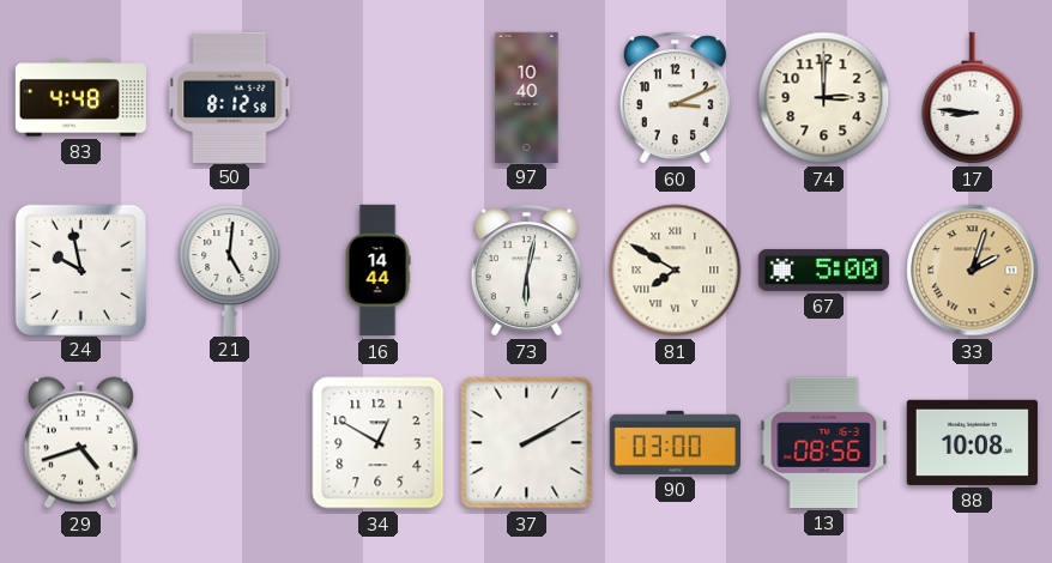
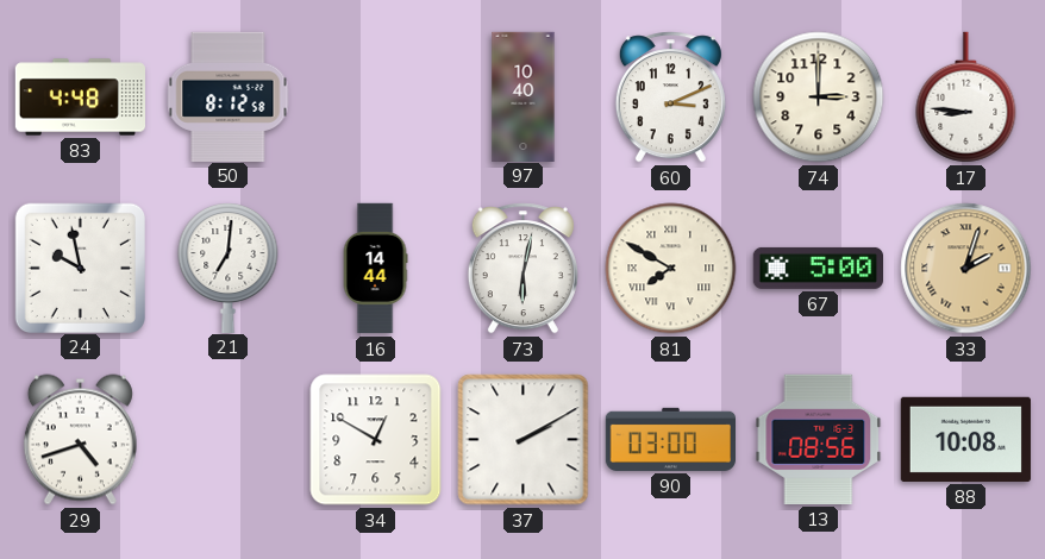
21: 5:01 -> 7:01
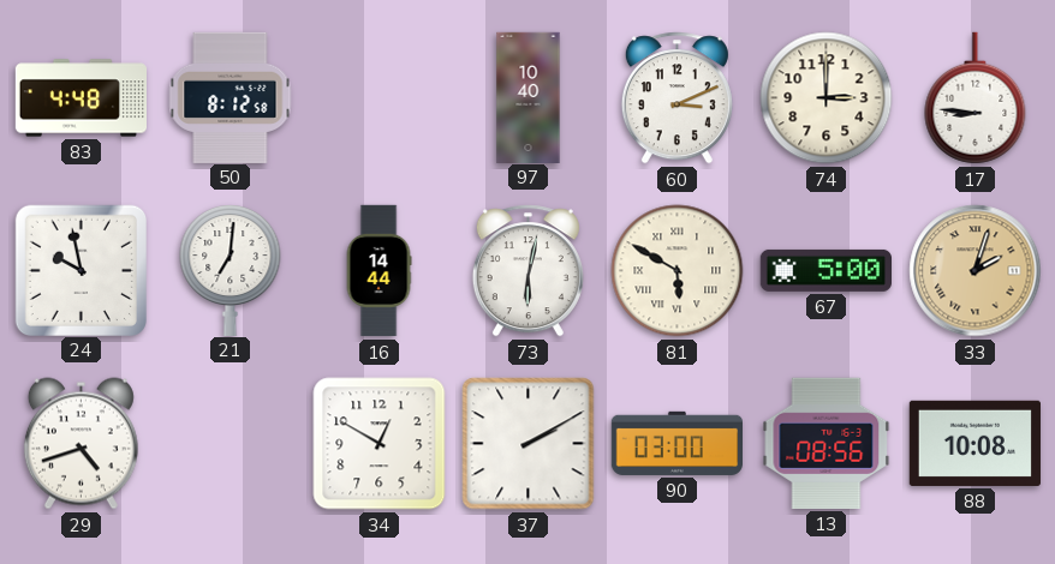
81: 7:50 -> 5:50
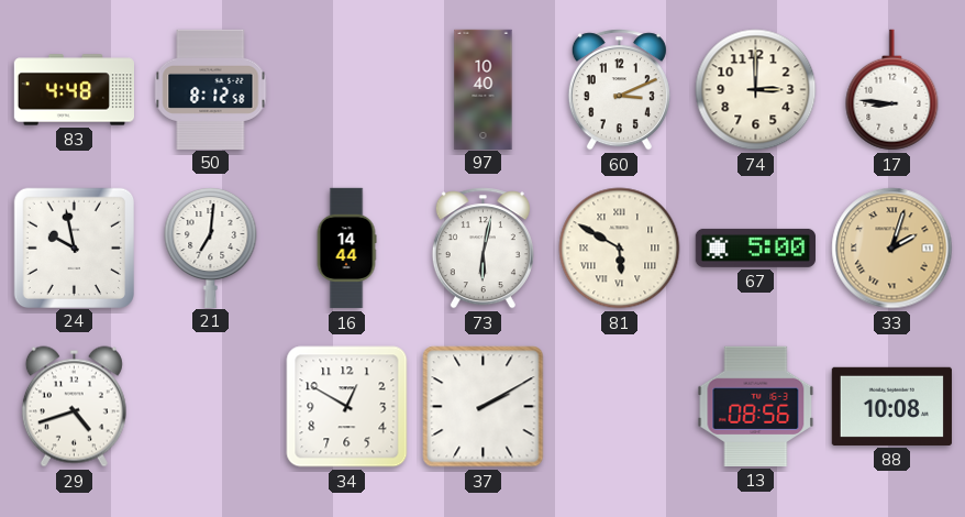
90: 03:00 -> none
